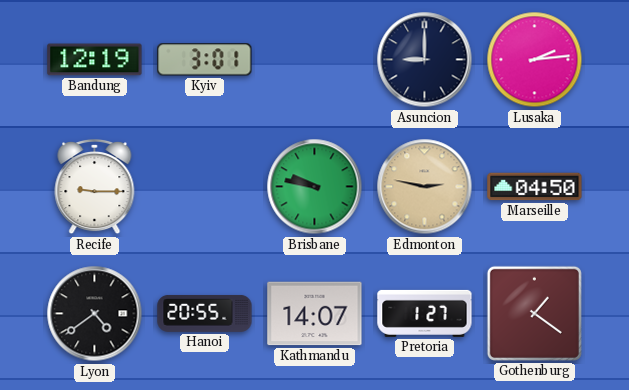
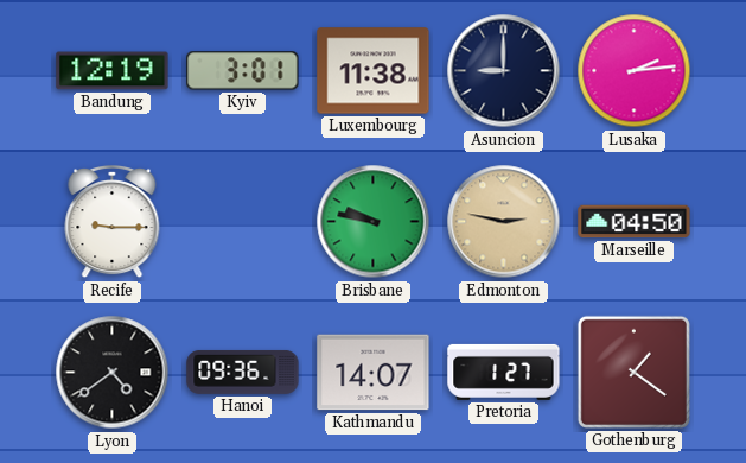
Luxembourg: none -> 11:38
Hanoi: 20:55 -> 09:36
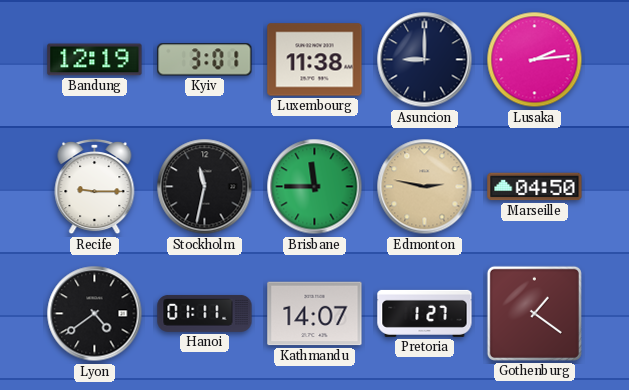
Stockholm: none -> 11:32
Brisbane: 9:47 -> 11:45
Hanoi: 09:36 -> 01:11
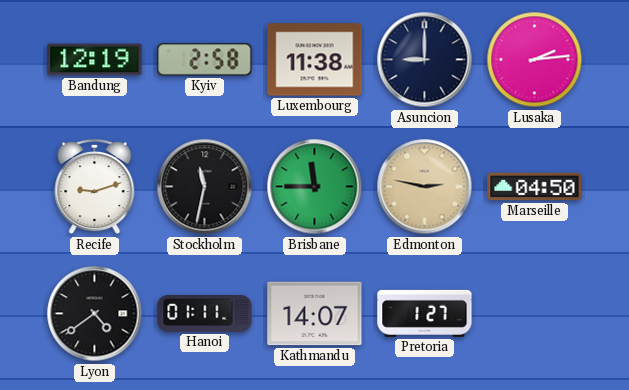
Kyiv: 3:01 -> 2:58
Recife: 9:15 -> 9:12
Gothenburg: 1:21 -> none
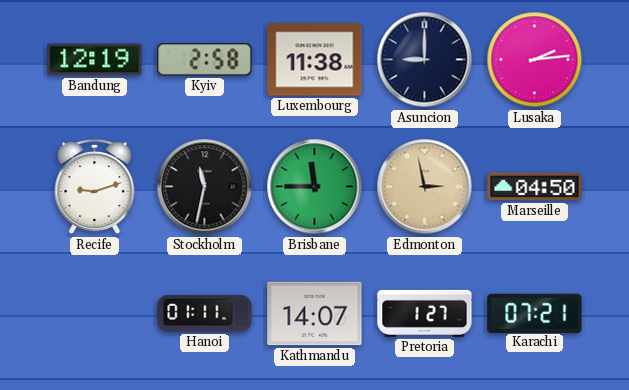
Edmonton: 2:47 -> 2:58
Lyon: 4:39 -> none
Karachi: none -> 07:21
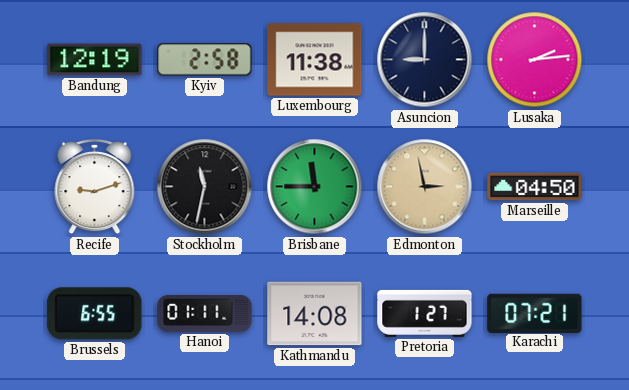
Brussels: none -> 6:55
Kathmandu: 14:07 -> 14:08
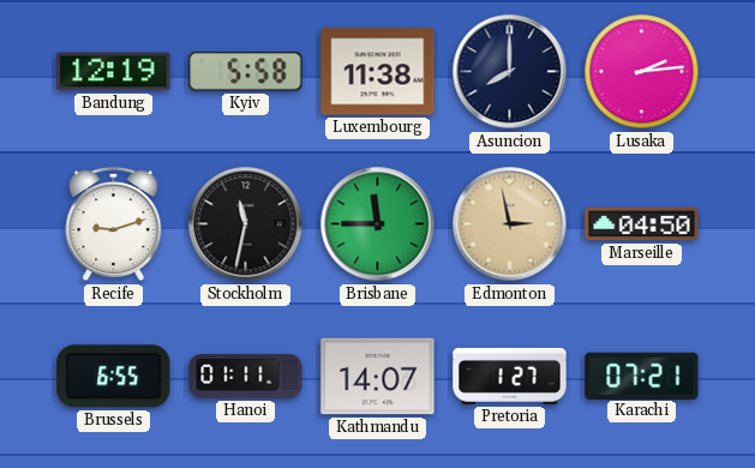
Kyiv: 2:58 -> 5:58
Asuncion: 9:00 -> 8:00
Kathmandu: 14:08 -> 14:07
